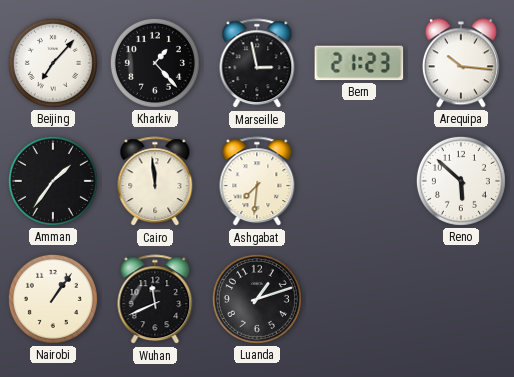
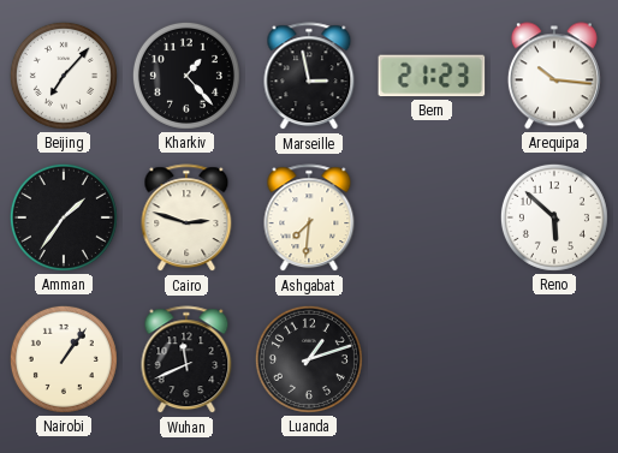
Cairo: 11:59 -> 2:48
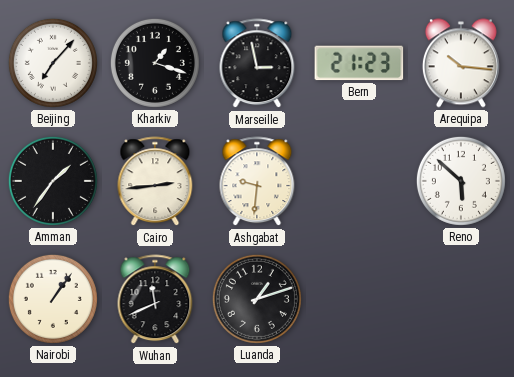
Kharkiv: 1:23 -> 1:18
Cairo: 2:48 -> 2:44
Ashgabat: 7:31 -> 9:31
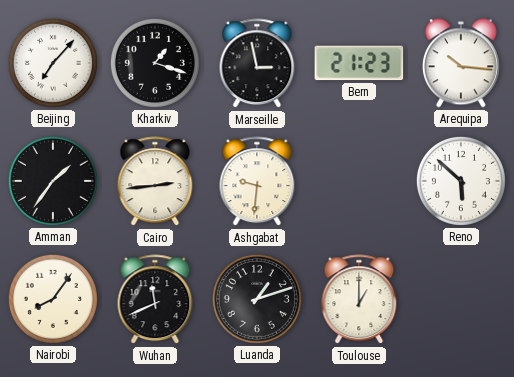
Nairobi: 1:06 -> 8:06
Toulouse: none -> 1:00
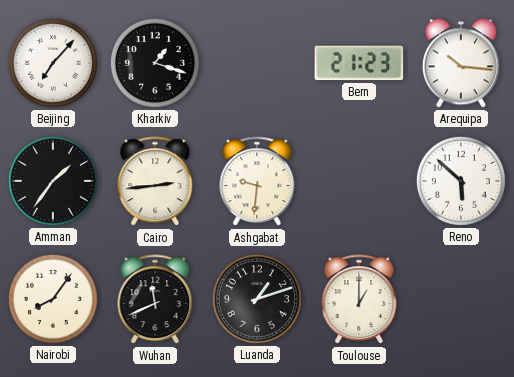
Marseille: 2:58 -> none
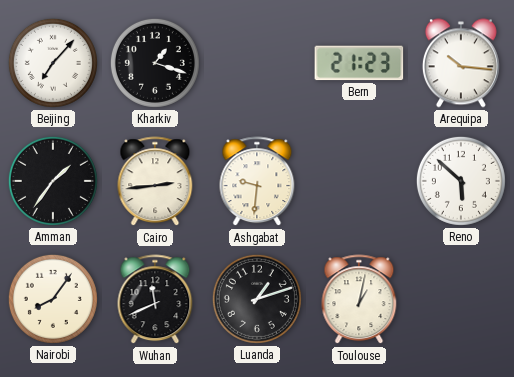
Toulouse: 1:00 -> 1:02
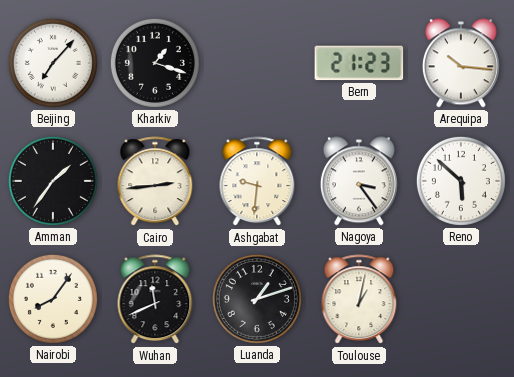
Nagoya: none -> 3:24
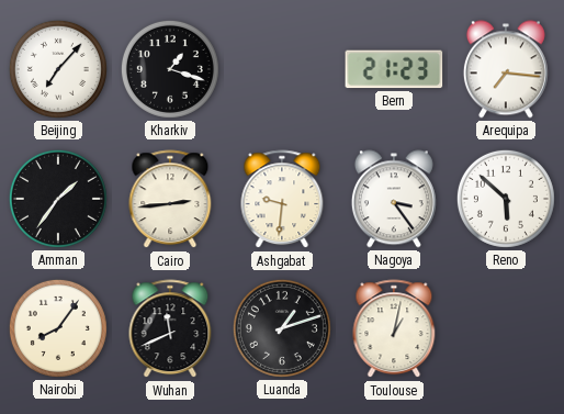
Arequipa: 10:16 -> 7:16
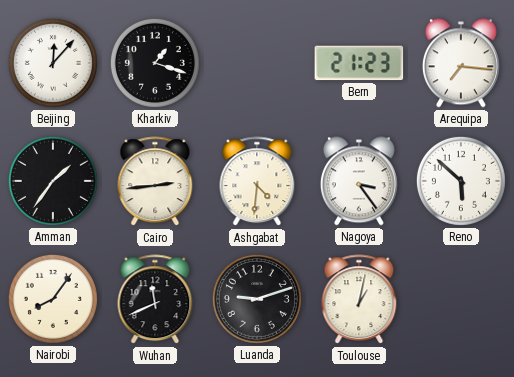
Beijing: 7:07 -> 12:07
Ashgabat: 9:31 -> 4:31
Luanda: 1:12 -> 9:12
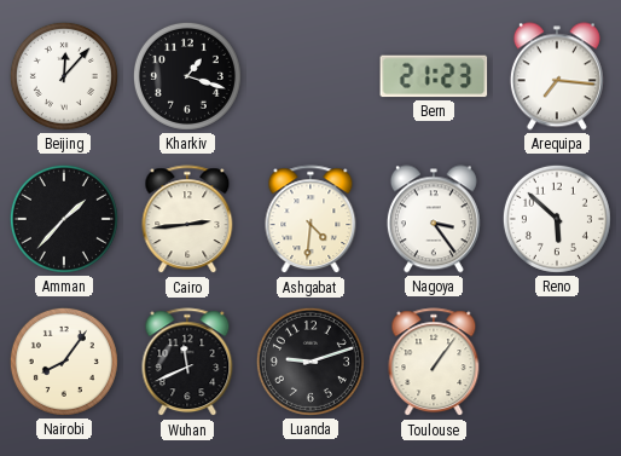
Amman: 1:36 -> 1:37
Toulouse: 1:02 -> 1:06
